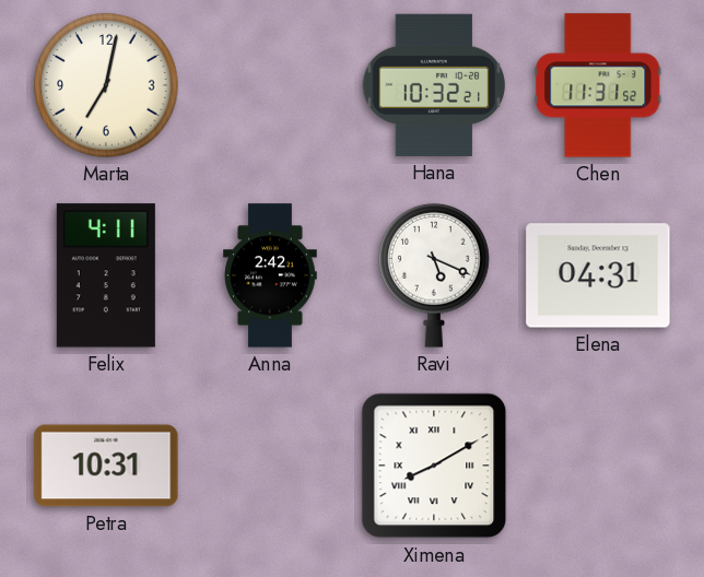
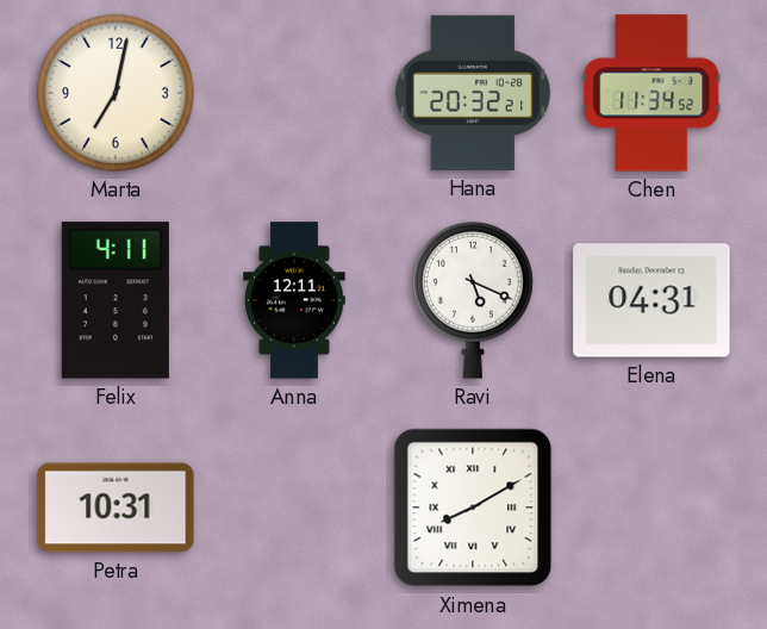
Hana: 10:32 -> 20:32
Chen: 11:31 -> 11:34
Anna: 2:42 -> 12:11
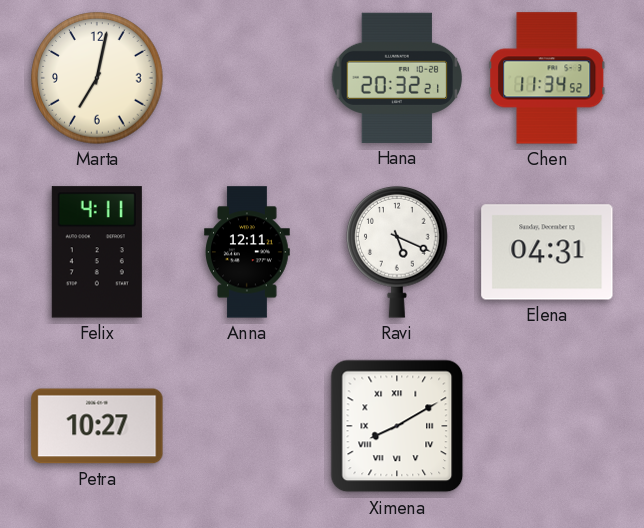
Petra: 10:31 -> 10:27
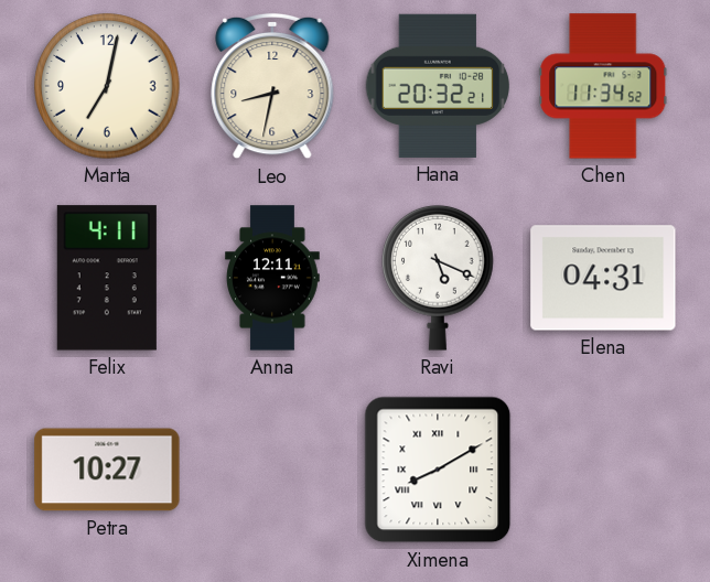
Leo: none -> 8:32
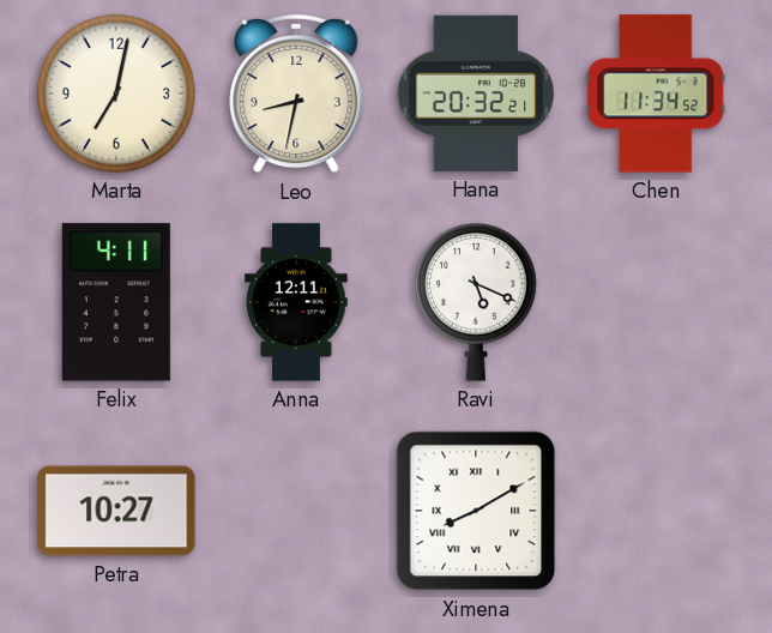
Elena: 04:31 -> none
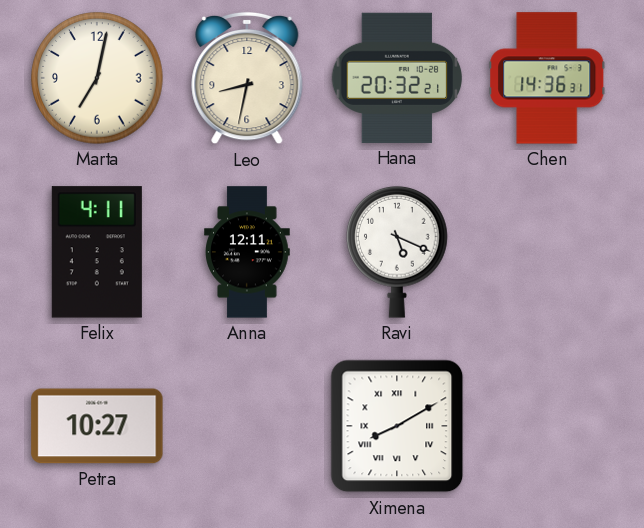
Chen: 11:34 -> 14:36
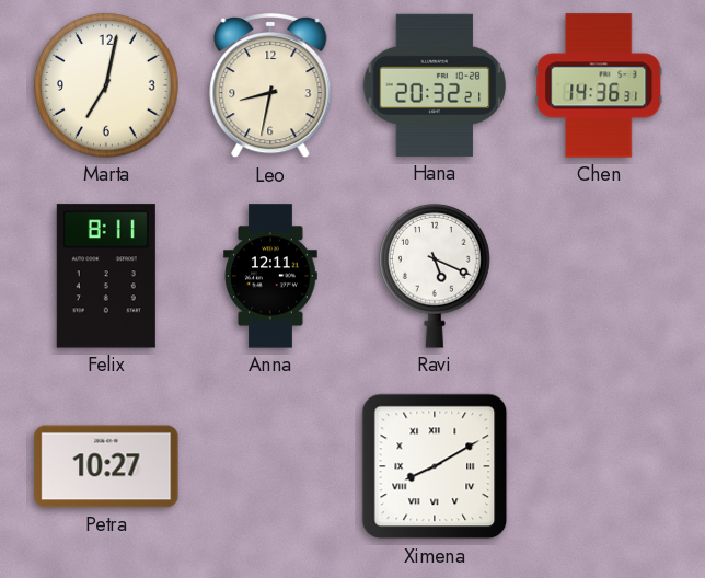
Felix: 4:11 -> 8:11
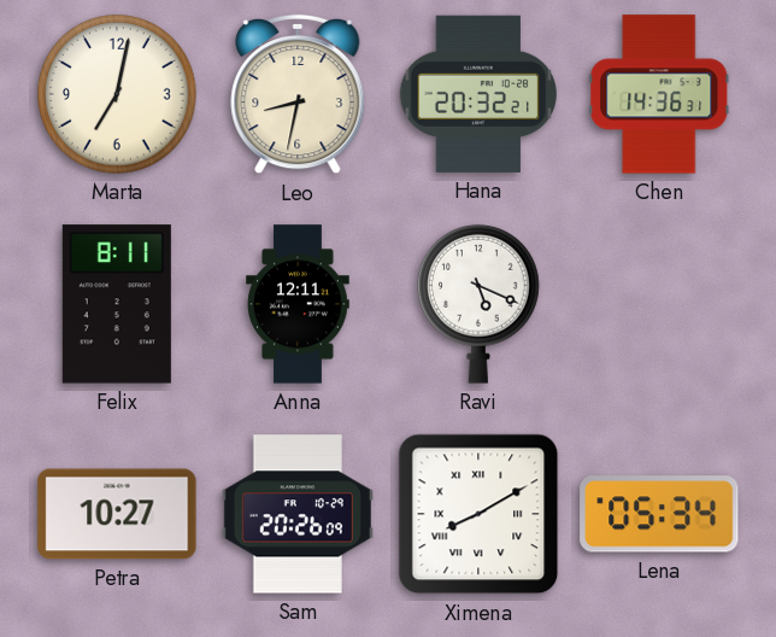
Sam: none -> 20:26
Lena: none -> 05:34
